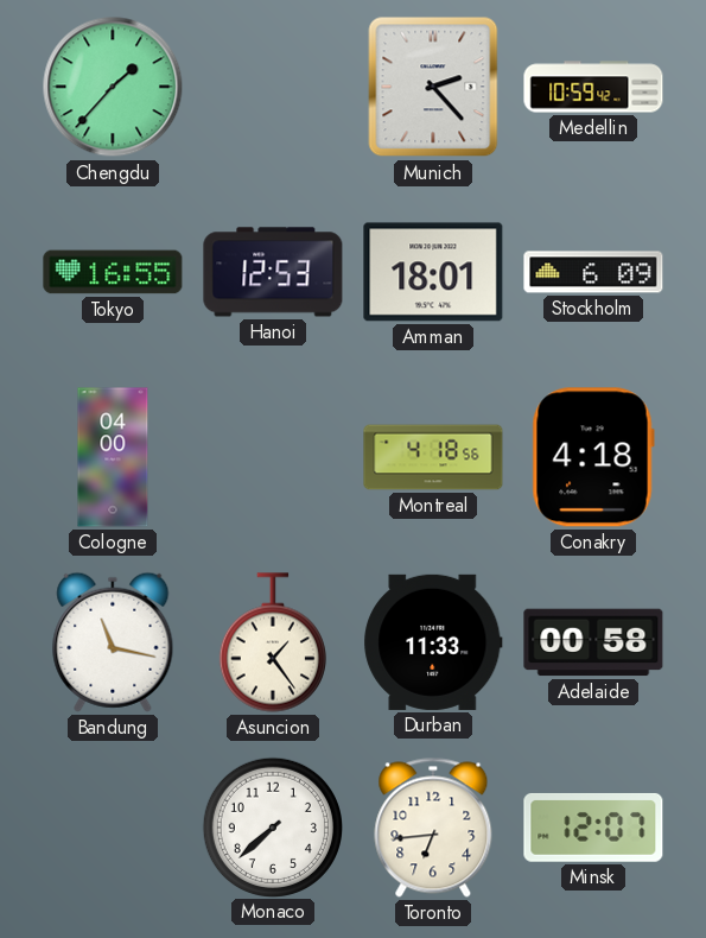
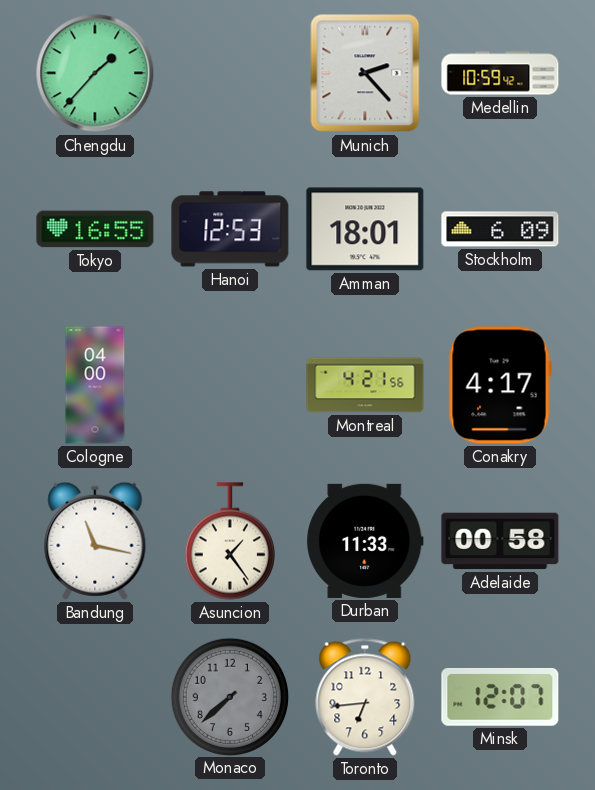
Montreal: 4:18 -> 4:21
Conakry: 4:18 -> 4:17
Monaco dial: white -> grey
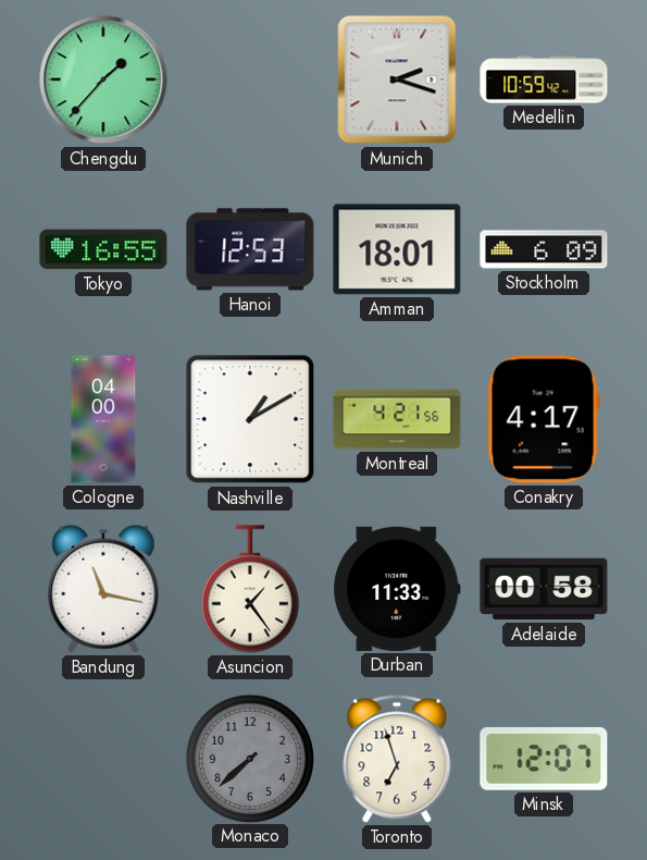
Munich: 2:23 -> 2:18
Nashville: none -> 1:10
Toronto: 6:44 -> 6:57
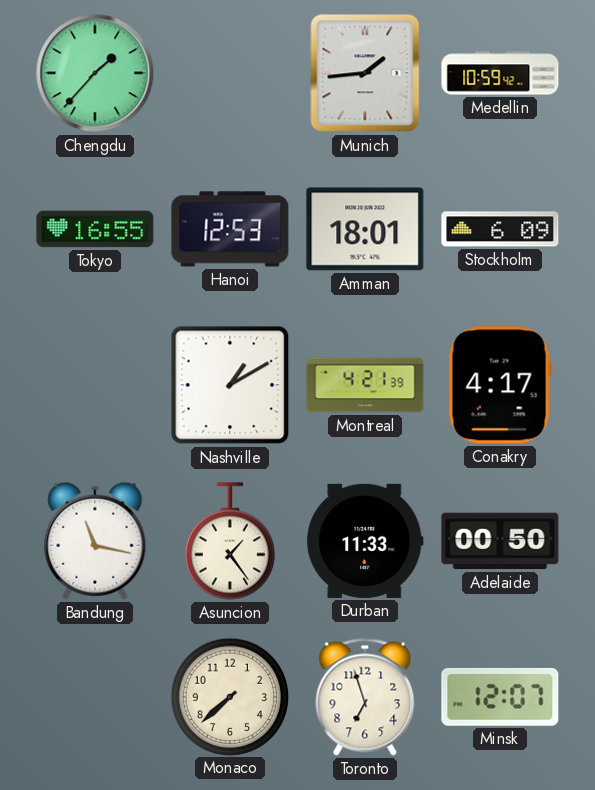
Munich: 2:18 -> 1:44
Cologne: 04:00 -> none
Montreal: 4:21:56 -> 4:21:39
Adelaide: 00:58 -> 00:50
Monaco dial: grey -> cream
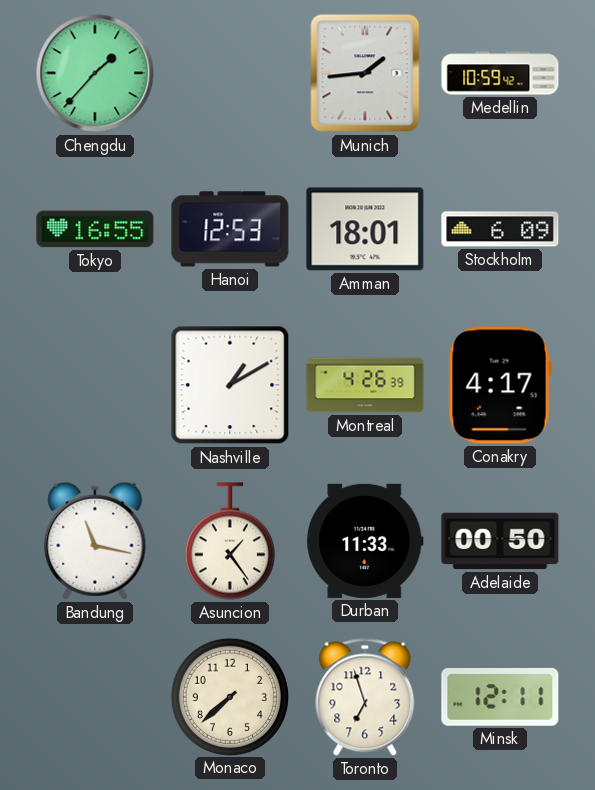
Montreal: 4:21 -> 4:26
Minsk: 12:07 -> 12:11
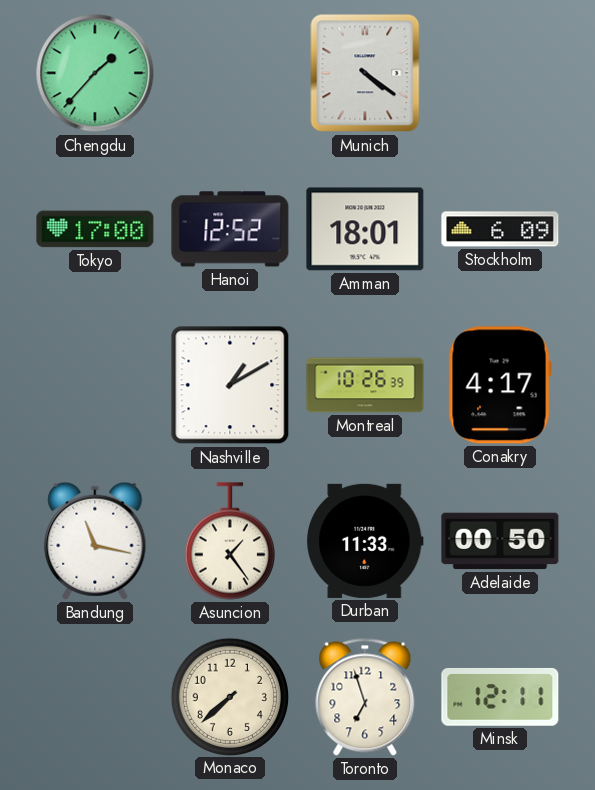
Munich: 1:44 -> 4:21
Medellin: 10:59 -> none
Tokyo: 16:55 -> 17:00
Hanoi: 12:53 -> 12:52
Montreal: 4:26 -> 10:26
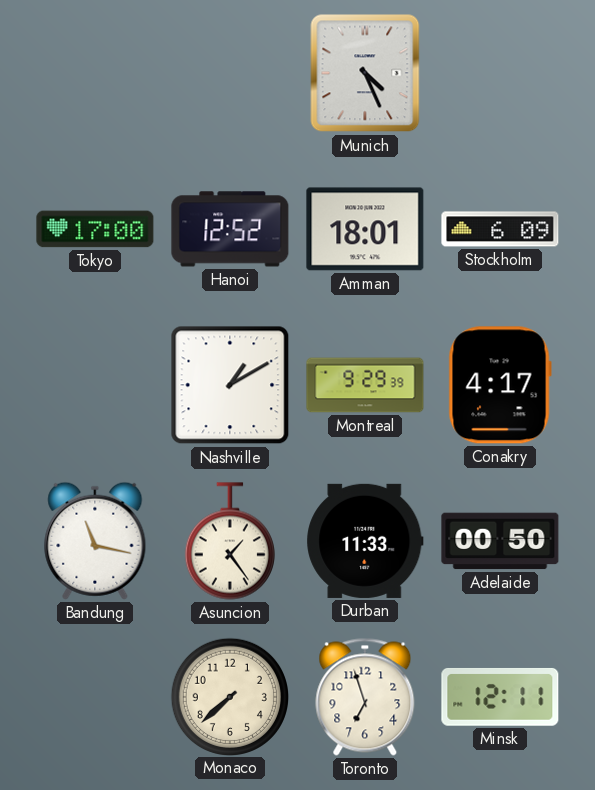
Chengdu: 1:37 -> none
Munich: 4:21 -> 4:26
Montreal: 10:26 -> 9:29
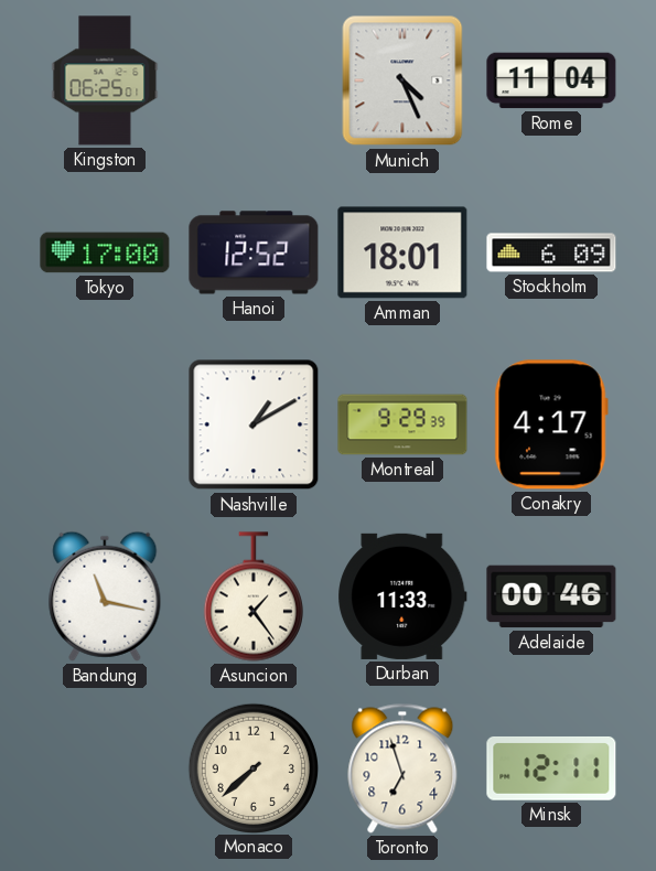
Kingston: none -> 06:25
Rome: none -> 11:04
Adelaide: 00:50 -> 00:46
